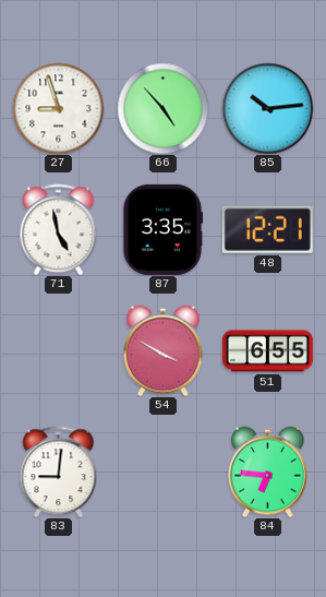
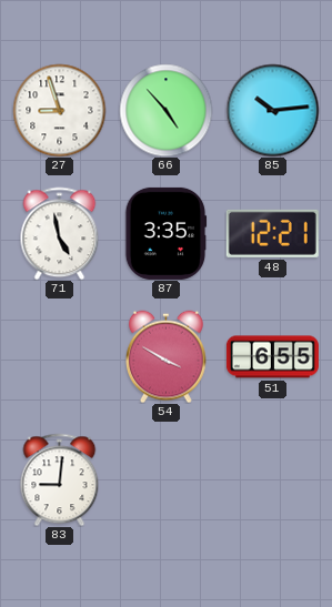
84: 6:46 -> none
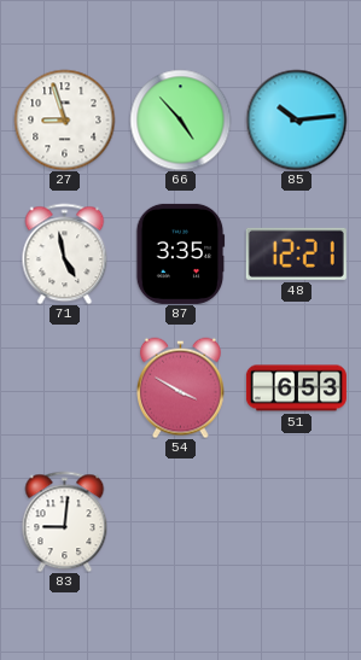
51: 6:55 -> 6:53
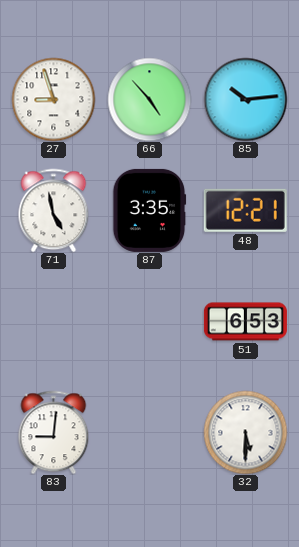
54: 3:50 -> none
32: none -> 5:30
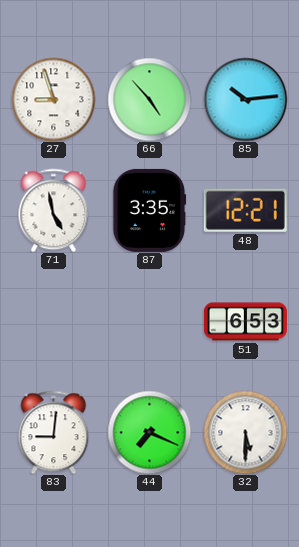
44: none -> 7:19
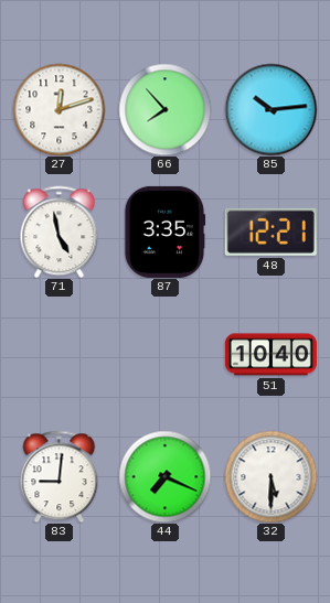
27: 8:57 -> 12:12
66: 4:53 -> 7:53
51: 6:53 -> 10:40
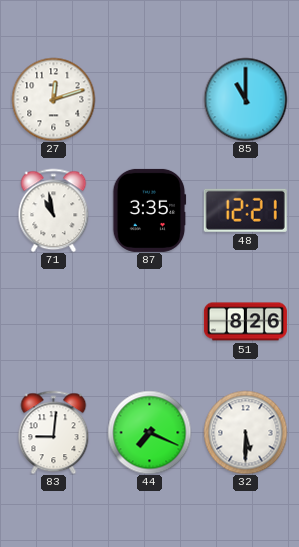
66: 7:53 -> none
85: 10:14 -> 11:00
71: 4:58 -> 10:58
51: 10:40 -> 8:26
